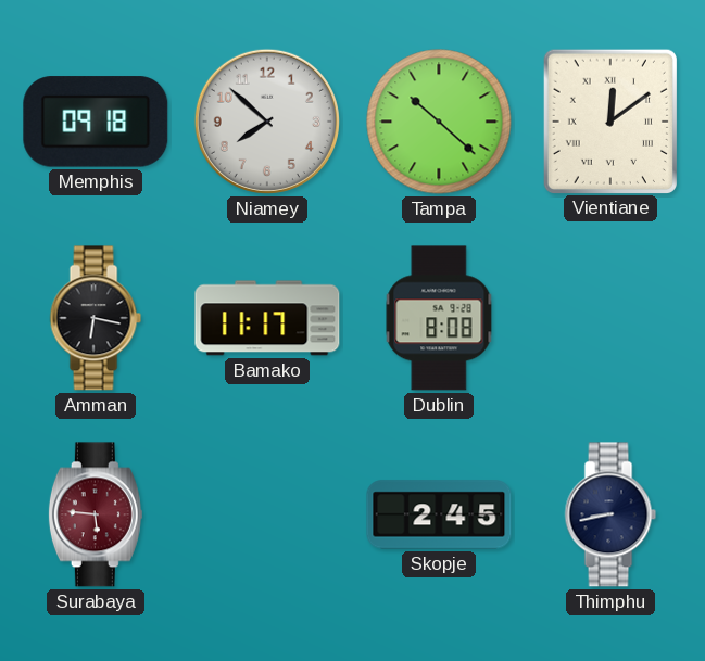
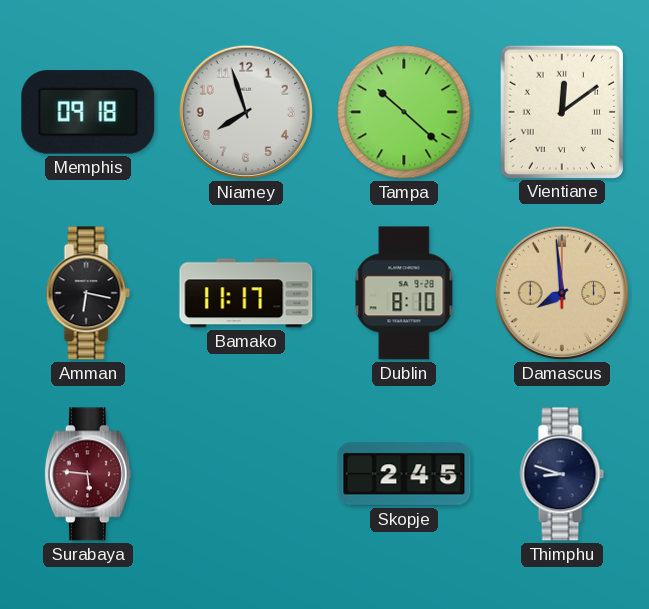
Niamey: 7:52 -> 7:57
Dublin: 8:08 -> 8:10
Damascus: none -> 7:59
Thimphu: 8:43 -> 8:48
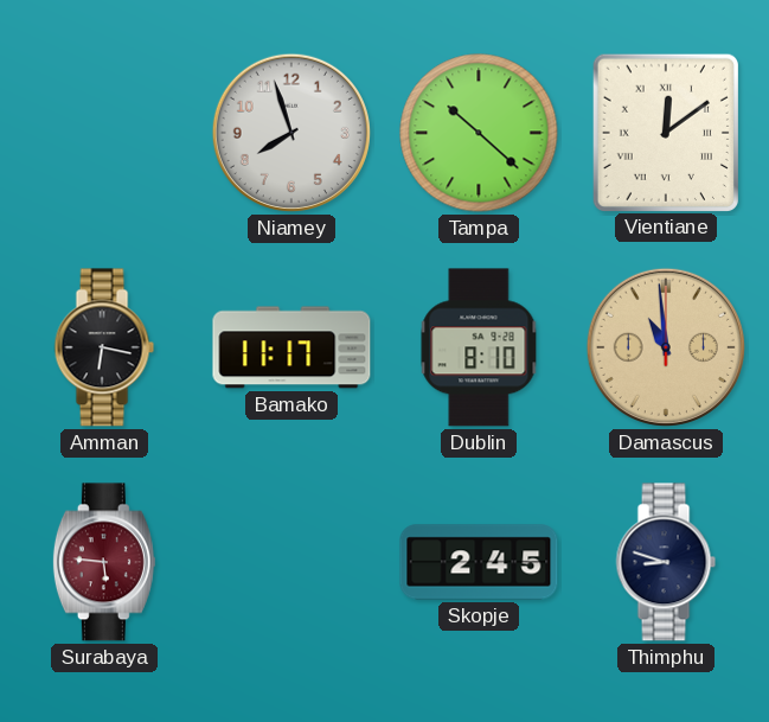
Memphis: 09:18 -> none
Damascus: 7:59 -> 10:59
